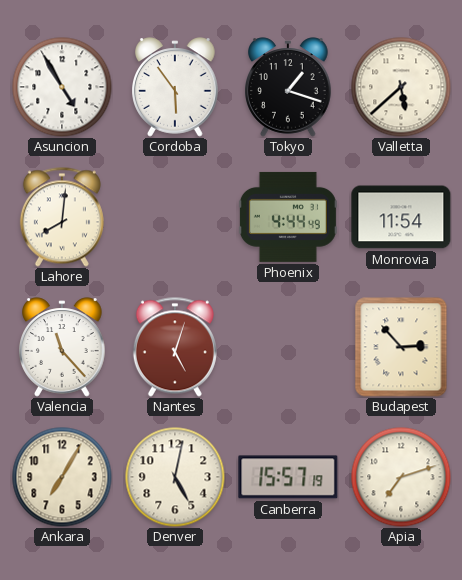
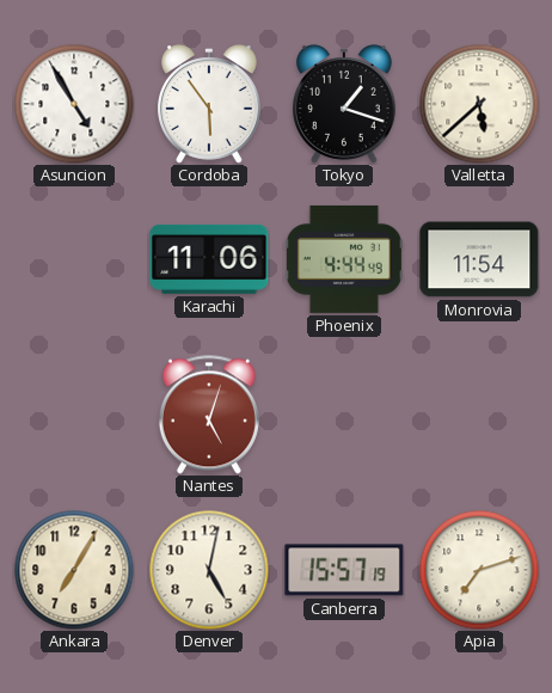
Lahore: 8:01 -> none
Karachi: none -> 11:06
Valencia: 11:23 -> none
Budapest: 2:53 -> none
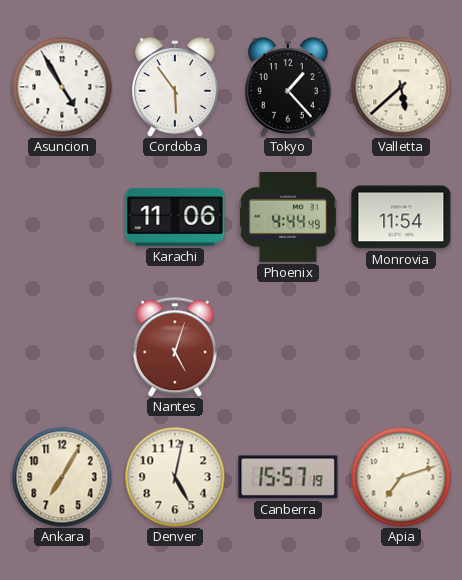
Tokyo: 1:18 -> 1:23
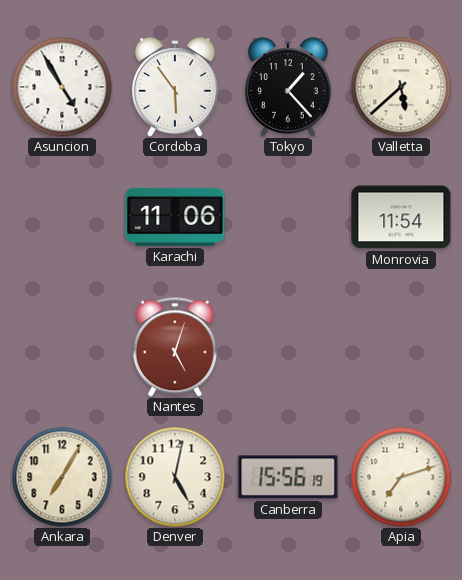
Phoenix: 4:44 -> none
Canberra: 15:57 -> 15:56
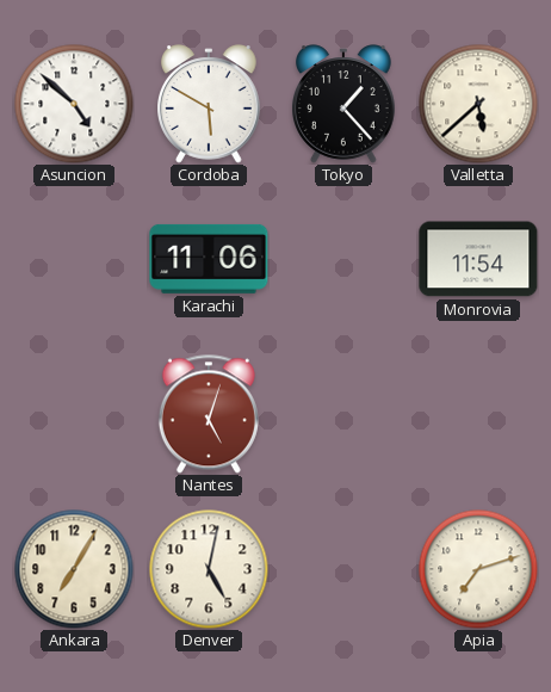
Asuncion: 4:55 -> 4:52
Cordoba: 5:54 -> 5:50
Canberra: 15:56 -> none
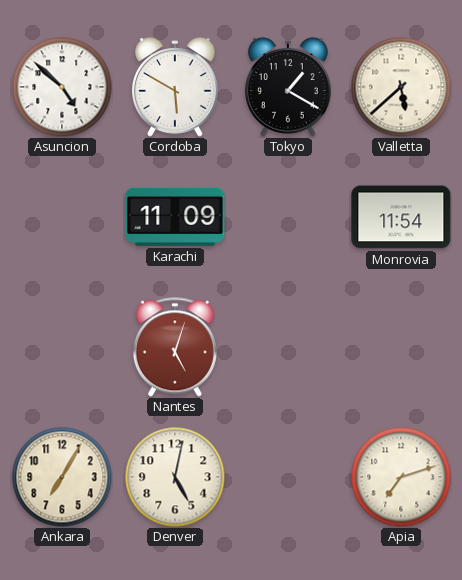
Tokyo: 1:23 -> 1:20
Karachi: 11:06 -> 11:09
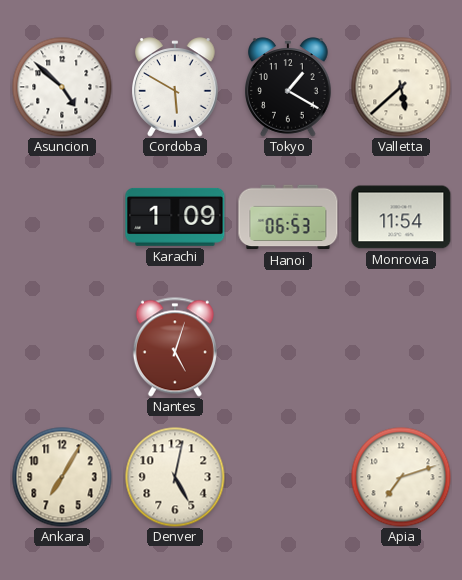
Karachi: 11:09 -> 1:09
Hanoi: none -> 06:53
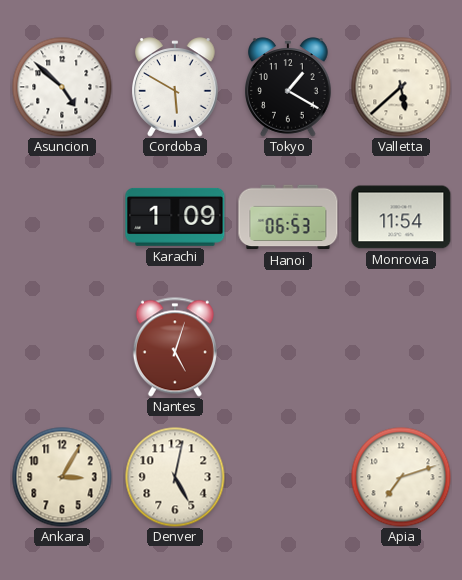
Ankara: 7:05 -> 3:05
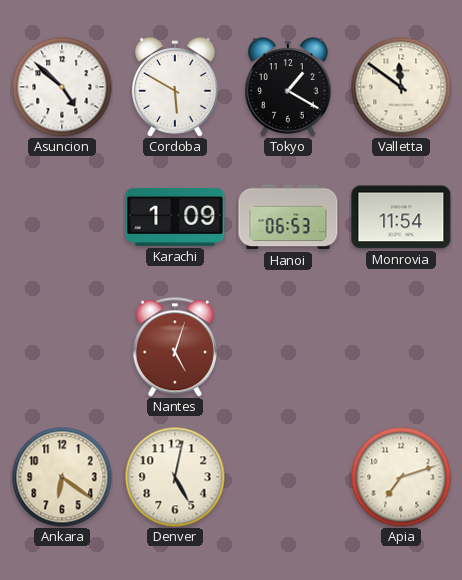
Valletta: 5:38 -> 11:51
Ankara: 3:05 -> 6:21
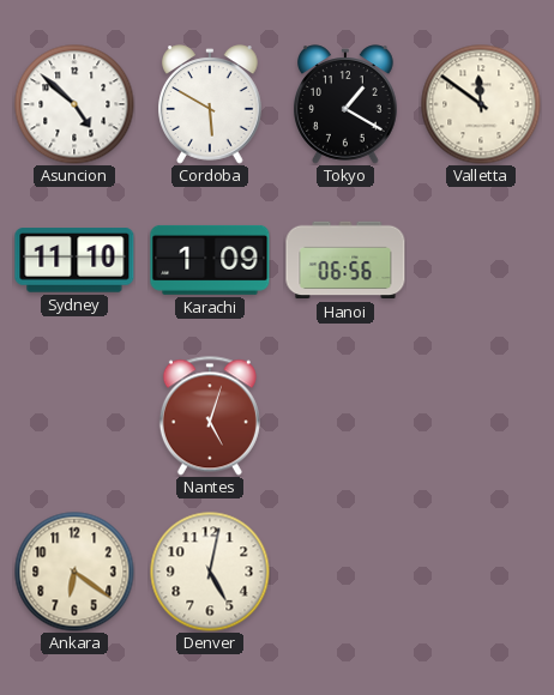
Sydney: none -> 11:10
Hanoi: 06:53 -> 06:56
Monrovia: 11:54 -> none
Apia: 7:12 -> none
